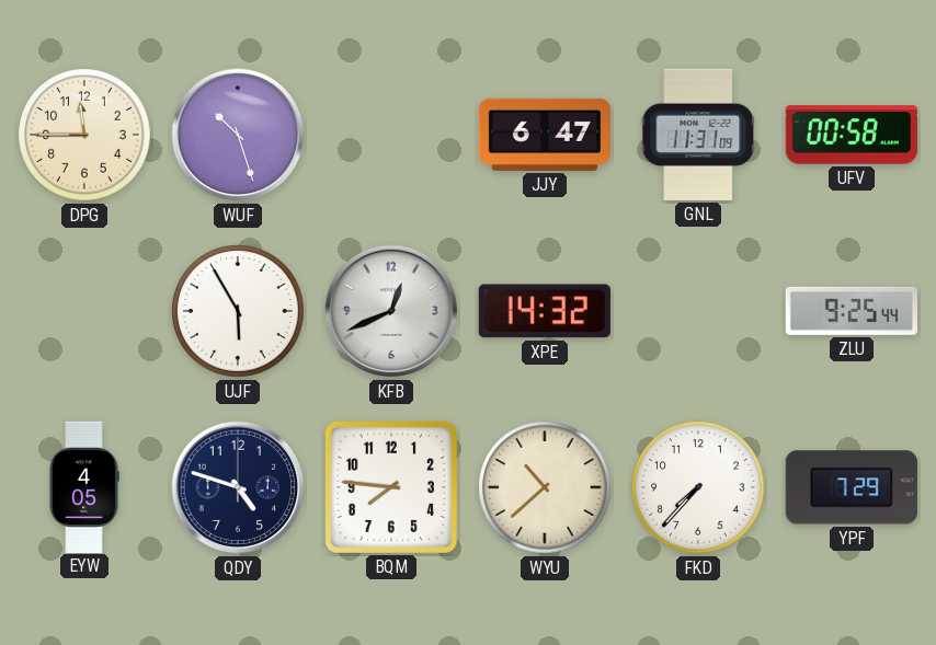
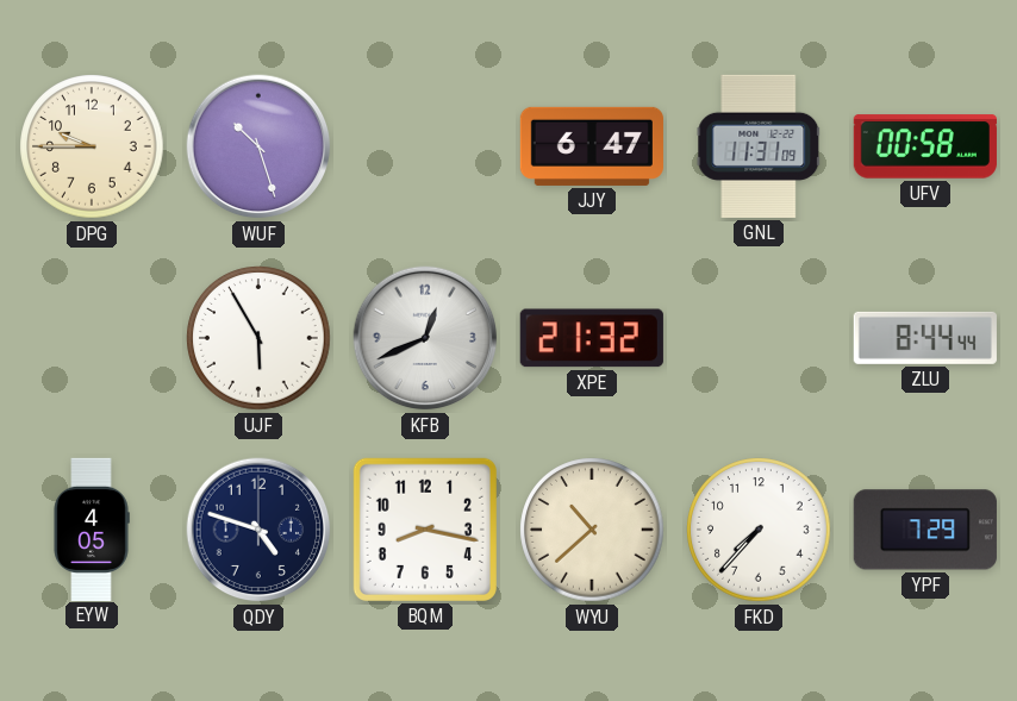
DPG: 11:45 -> 9:45
XPE: 14:32 -> 21:32
ZLU: 9:25 -> 8:44
BQM: 7:46 -> 8:17
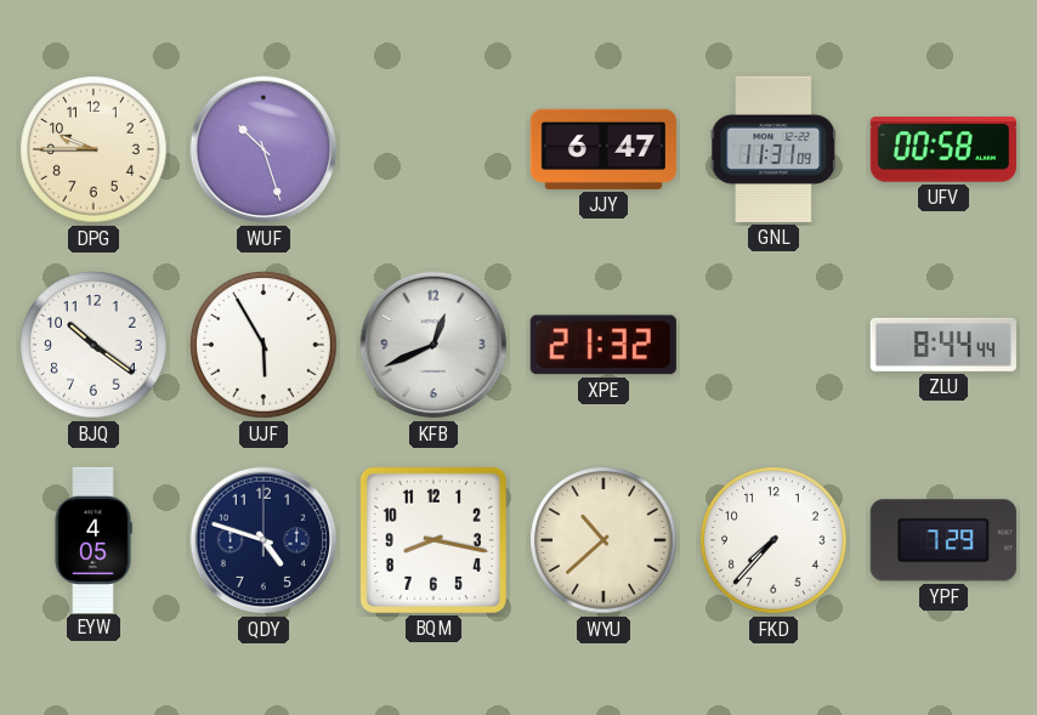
BJQ: none -> 10:21
